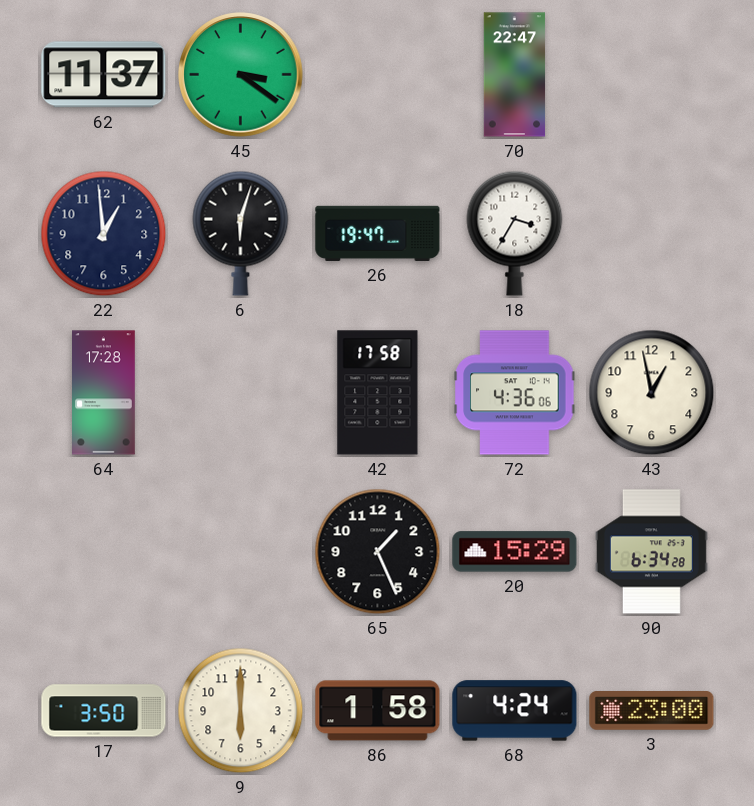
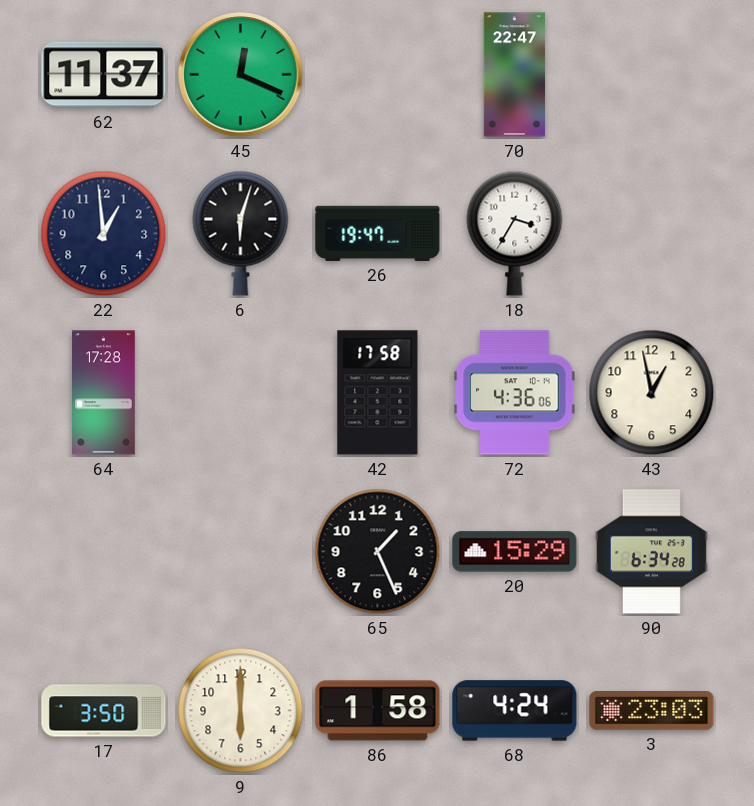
45: 3:21 -> 12:19
3: 23:00 -> 23:03
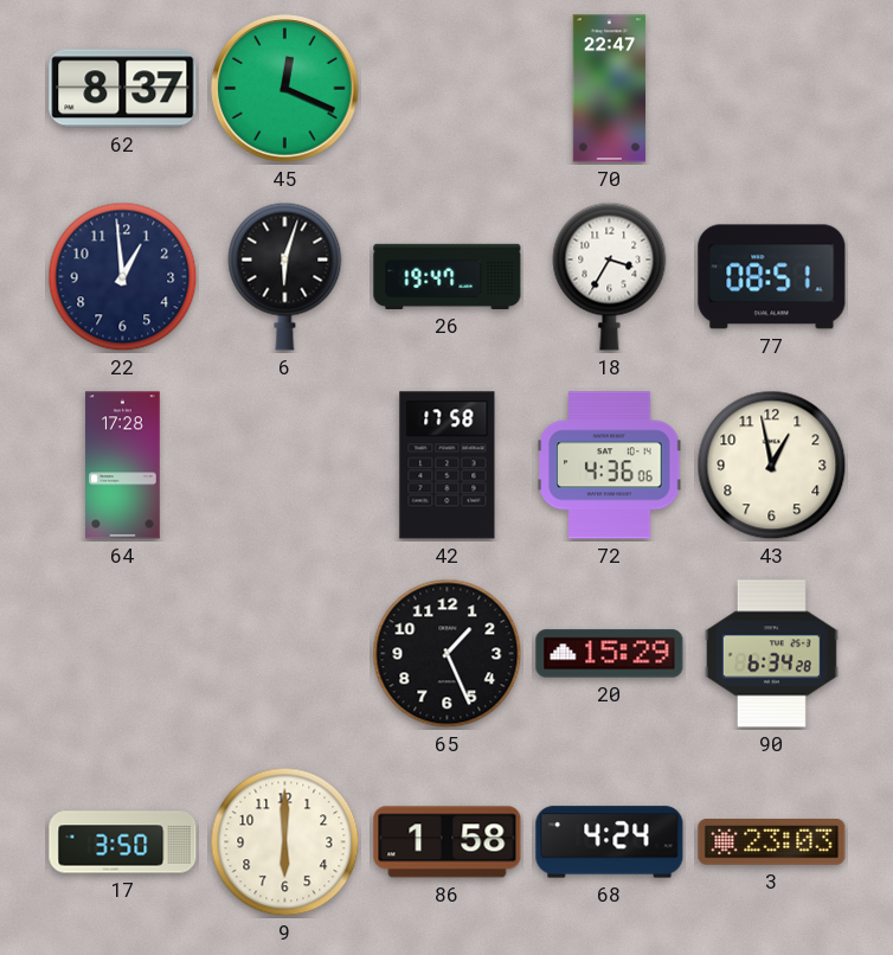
62: 11:37 -> 8:37
77: none -> 08:51
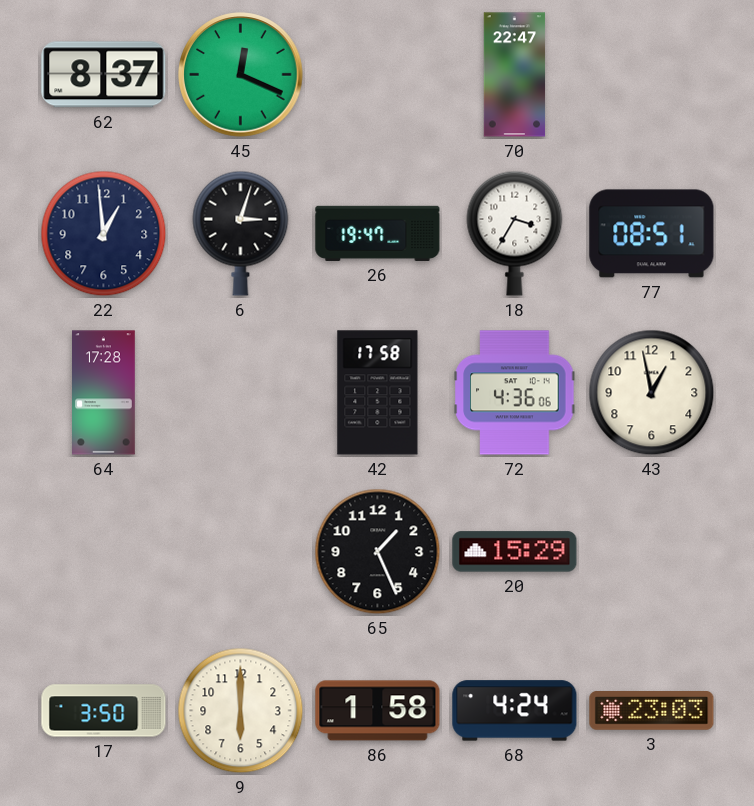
6: 6:03 -> 3:03
90: 6:34 -> none
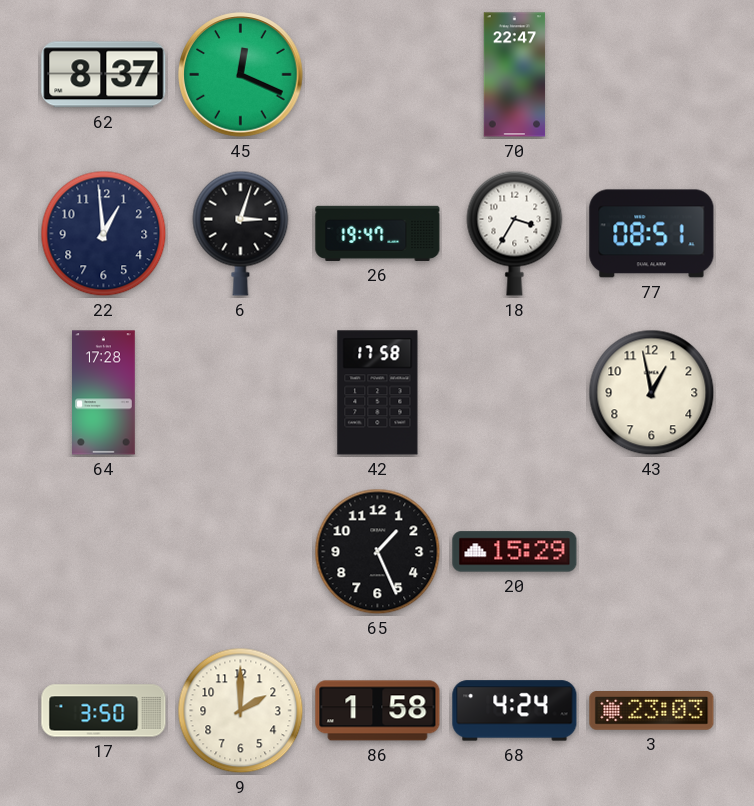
72: 4:36 -> none
9: 6:00 -> 2:00
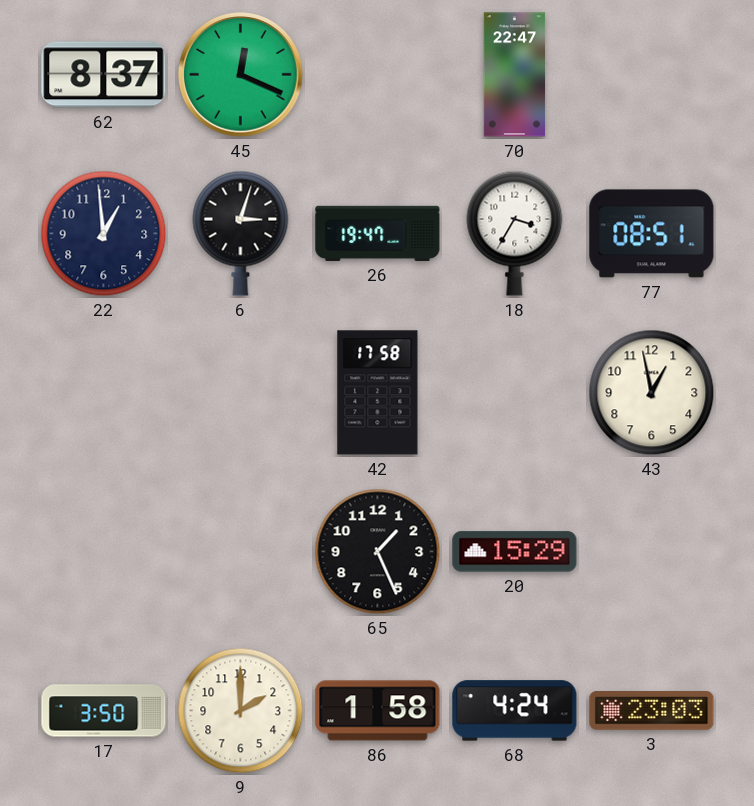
64: 17:28 -> none
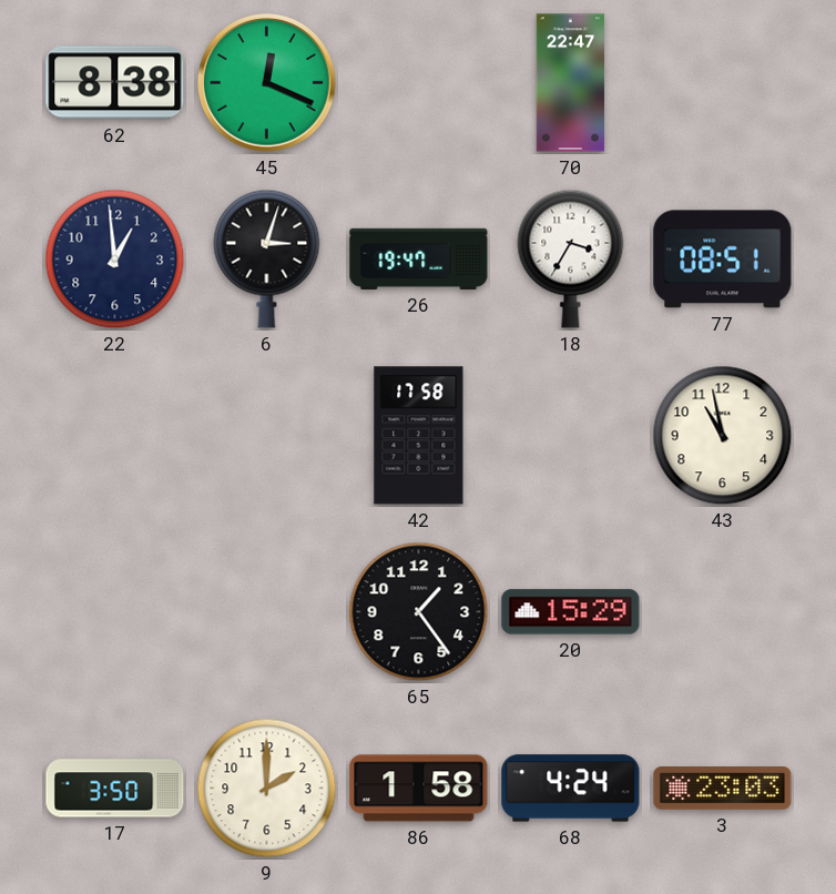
62: 8:37 -> 8:38
43: 12:58 -> 10:58
65: 1:26 -> 1:24
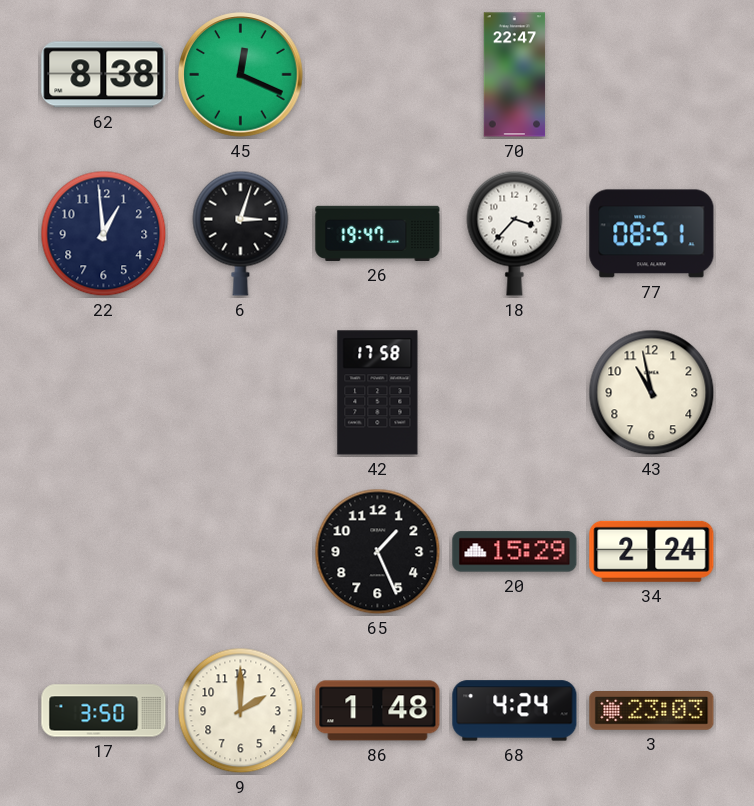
18: 3:35 -> 3:37
65: 1:24 -> 1:26
34: none -> 2:24
86: 1:58 -> 1:48
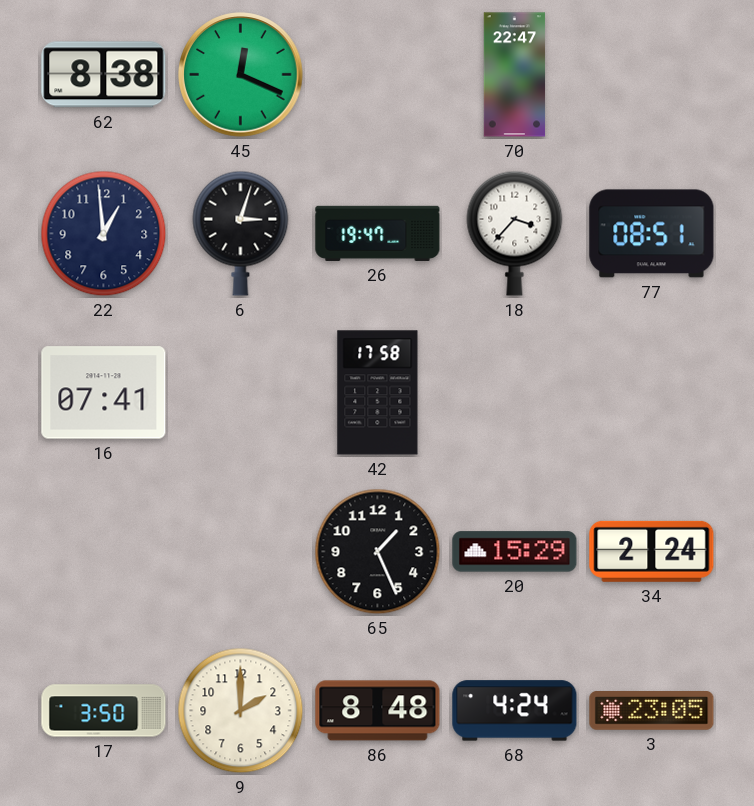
16: none -> 07:41
43: 10:58 -> none
86: 1:48 -> 8:48
3: 23:03 -> 23:05
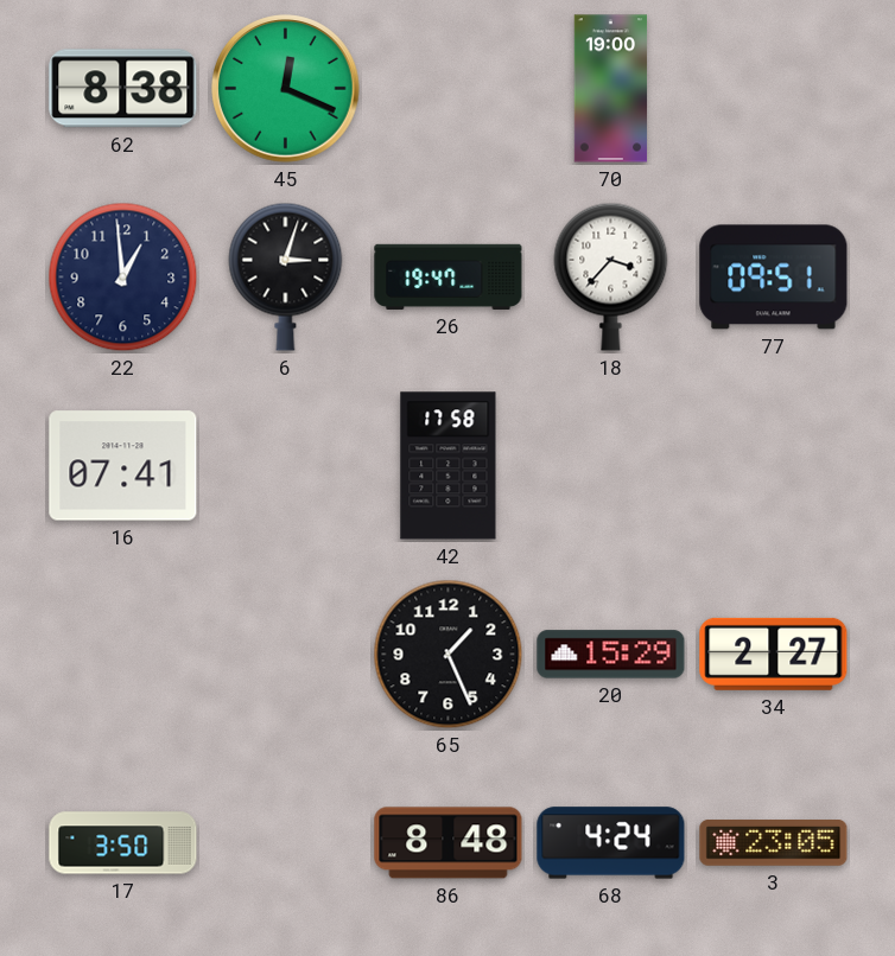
70: 22:47 -> 19:00
77: 08:51 -> 09:51
34: 2:24 -> 2:27
9: 2:00 -> none
